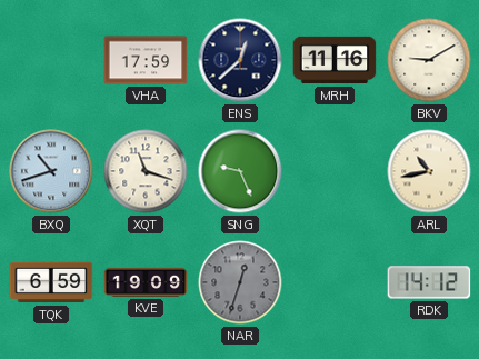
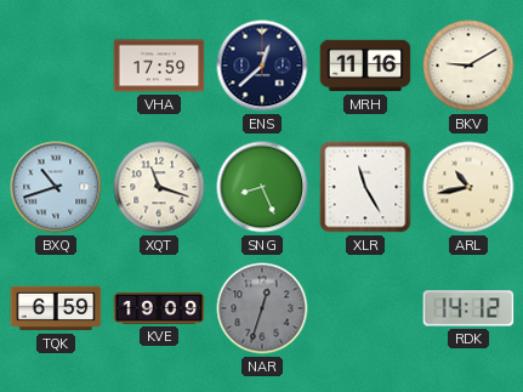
SNG: 9:26 -> 8:26
XLR: none -> 11:25
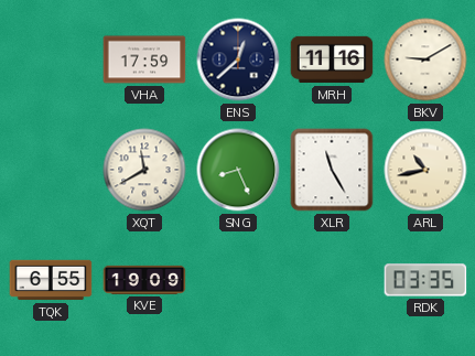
BXQ: 10:42 -> none
XQT: 11:18 -> 11:40
TQK: 6:59 -> 6:55
NAR: 12:33 -> none
RDK: 14:12 -> 03:35
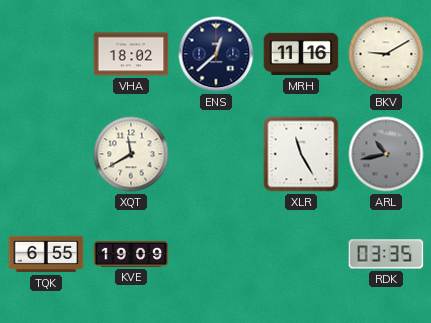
VHA: 17:59 -> 18:02
SNG: 8:26 -> none
ARL dial: cream -> grey
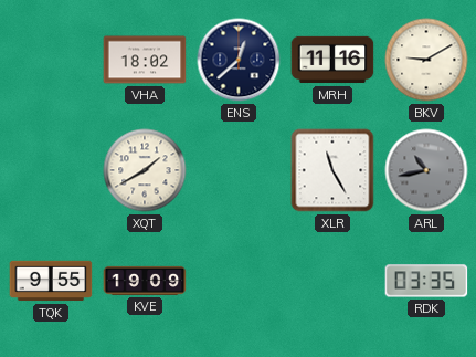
XQT: 11:40 -> 1:40
TQK: 6:55 -> 9:55
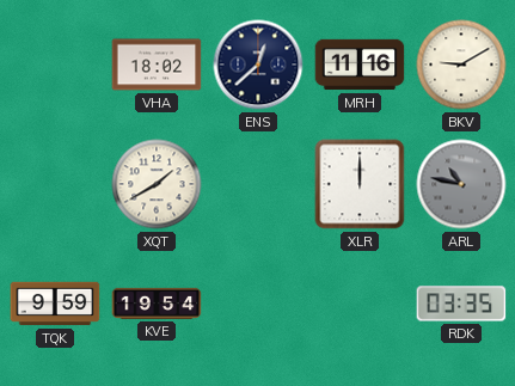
XLR: 11:25 -> 12:00
ARL: 10:43 -> 10:47
TQK: 9:55 -> 9:59
KVE: 19:09 -> 19:54
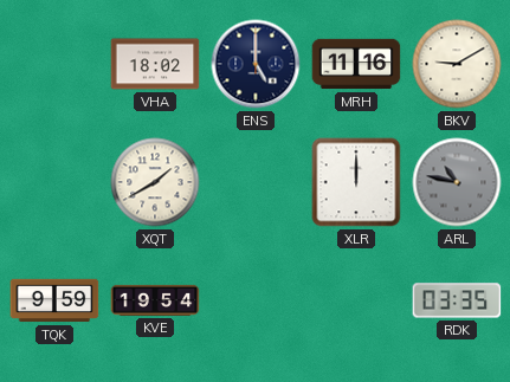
ENS: 12:38 -> 5:00
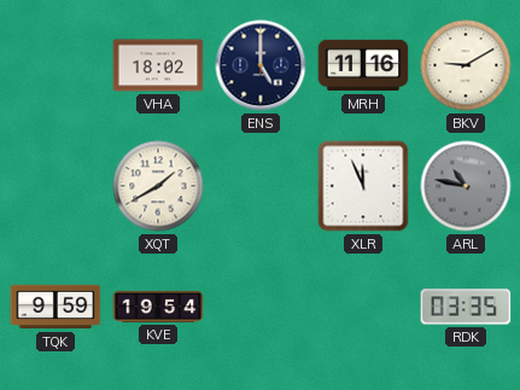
XLR: 12:00 -> 11:56
